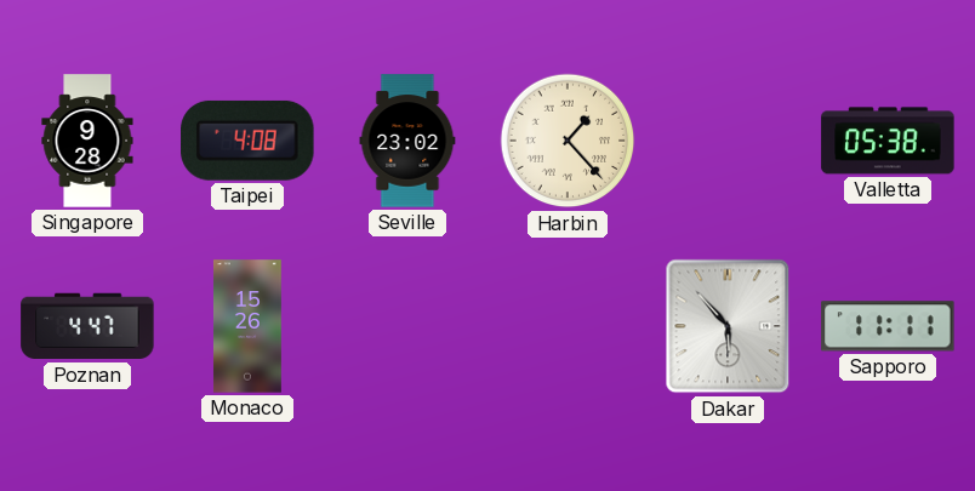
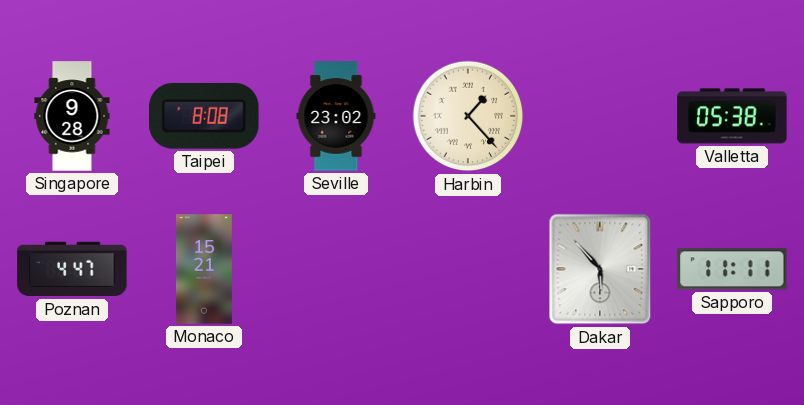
Taipei: 4:08 -> 8:08
Monaco: 15:26 -> 15:21
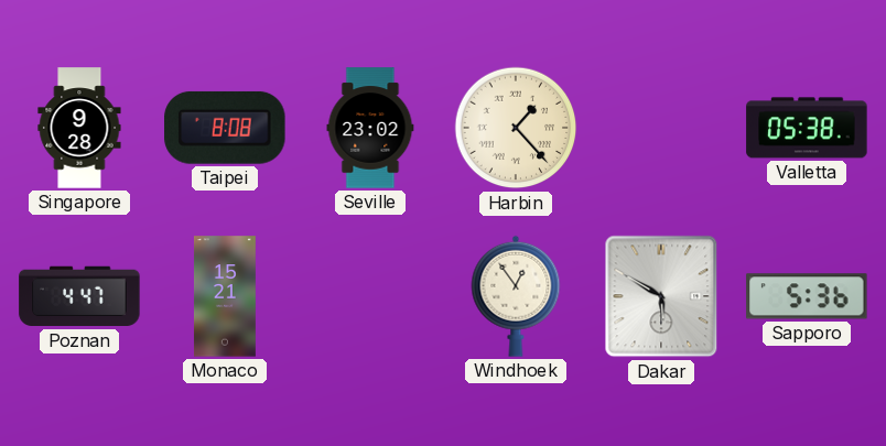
Windhoek: none -> 12:54
Dakar: 5:53 -> 5:50
Sapporo: 11:11 -> 5:36
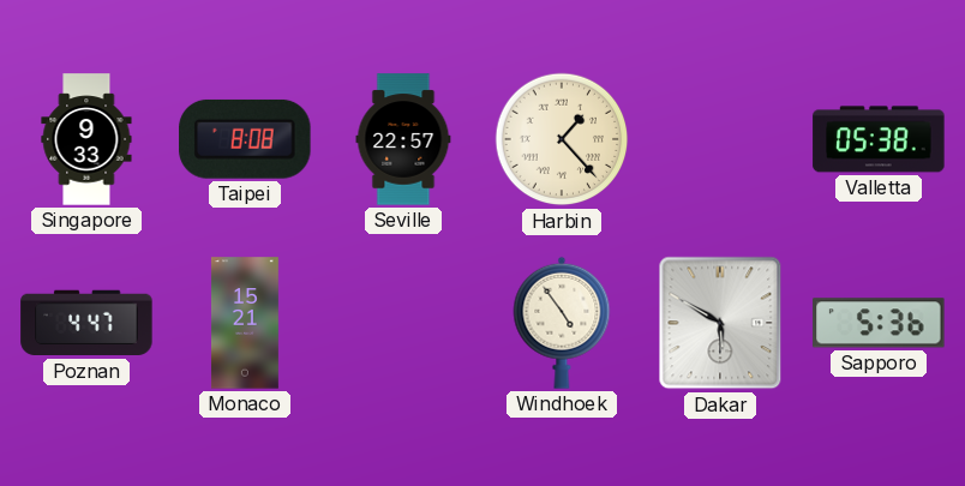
Singapore: 9:28 -> 9:33
Seville: 23:02 -> 22:57
Windhoek: 12:54 -> 4:54
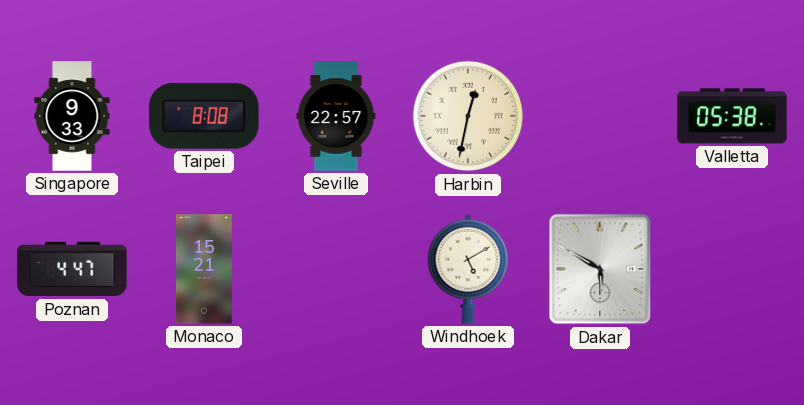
Harbin: 1:23 -> 12:32
Windhoek: 4:54 -> 5:10
Sapporo: 5:36 -> none
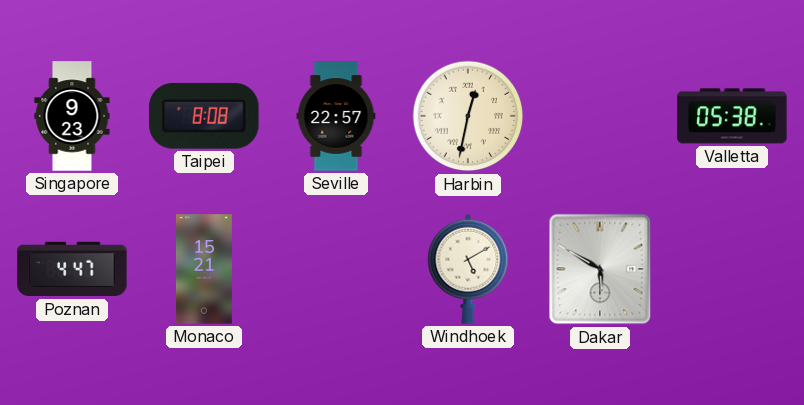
Singapore: 9:33 -> 9:23
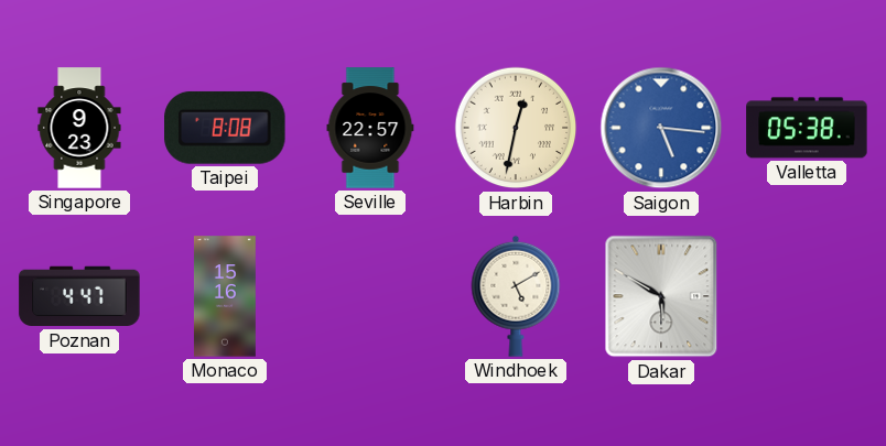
Saigon: none -> 5:16
Monaco: 15:21 -> 15:16
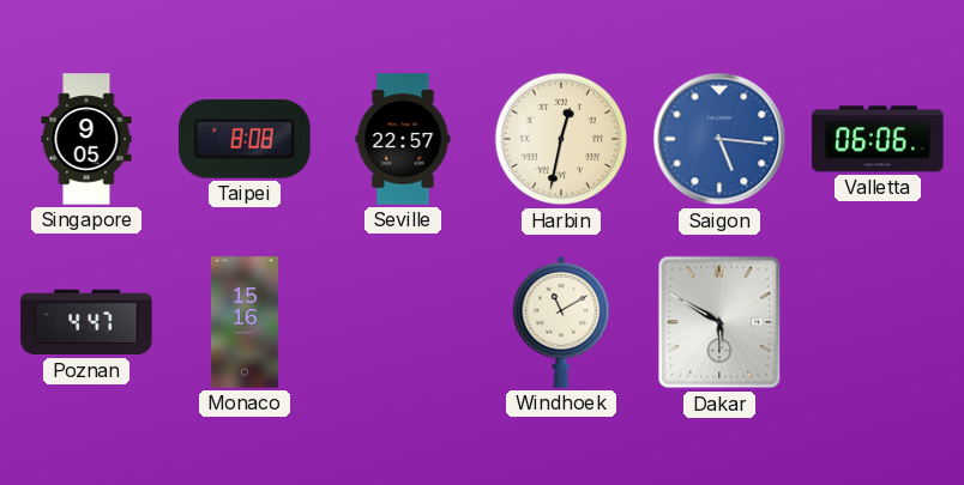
Singapore: 9:23 -> 9:05
Valletta: 05:38 -> 06:06
Windhoek: 5:10 -> 11:10
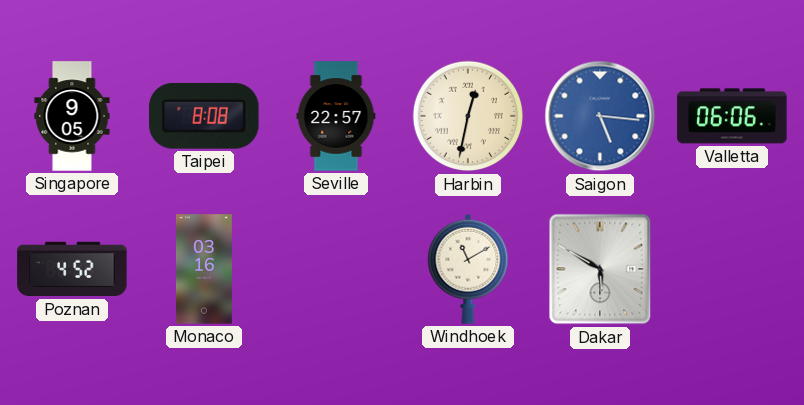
Poznan: 4:47 -> 4:52
Monaco: 15:16 -> 03:16
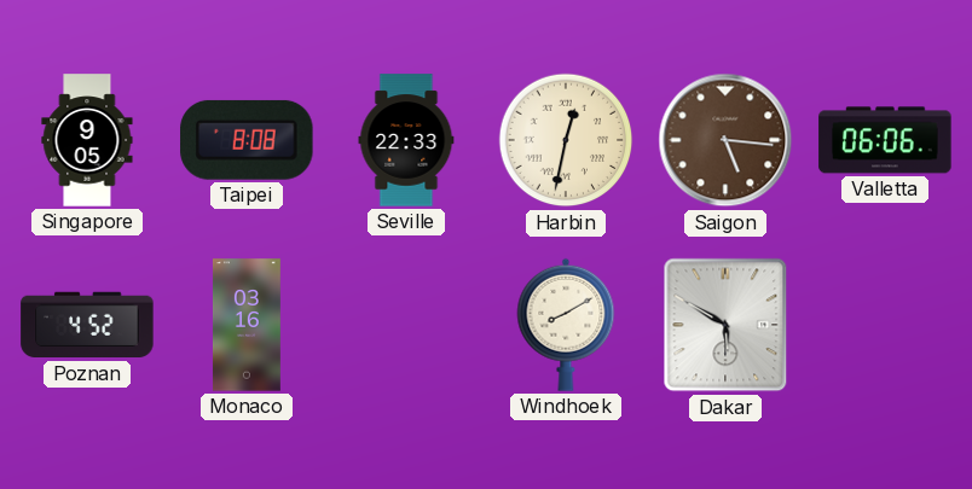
Seville: 22:57 -> 22:33
Saigon dial: blue -> brown
Windhoek: 11:10 -> 8:10
